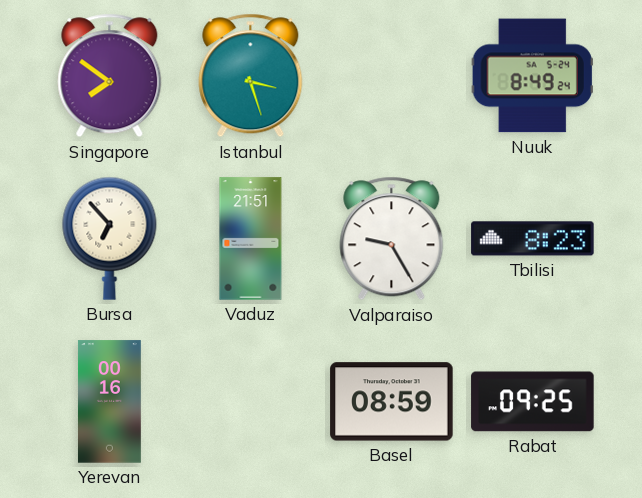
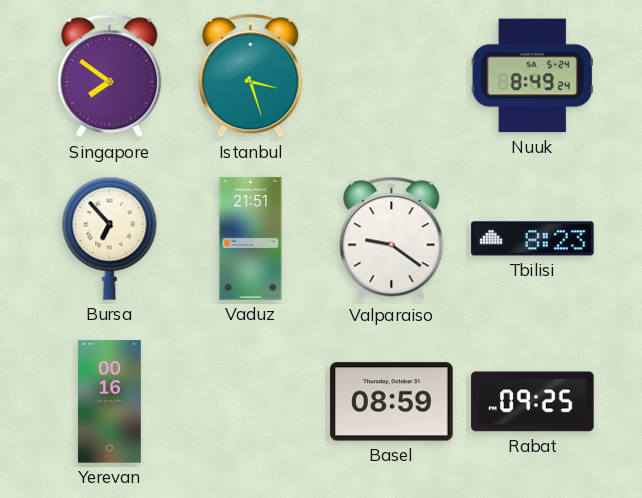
Valparaiso: 9:25 -> 9:21
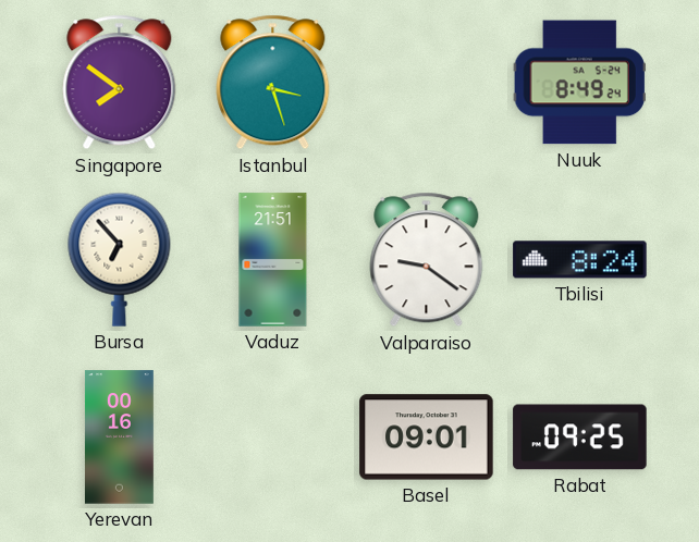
Tbilisi: 8:23 -> 8:24
Basel: 08:59 -> 09:01
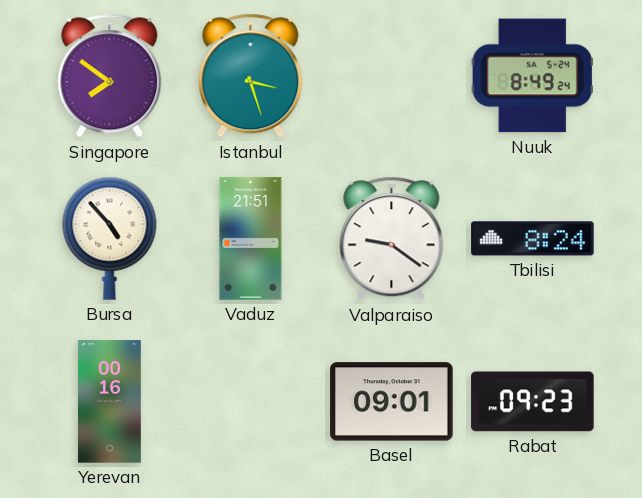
Bursa: 6:53 -> 4:53
Rabat: 09:25 -> 09:23
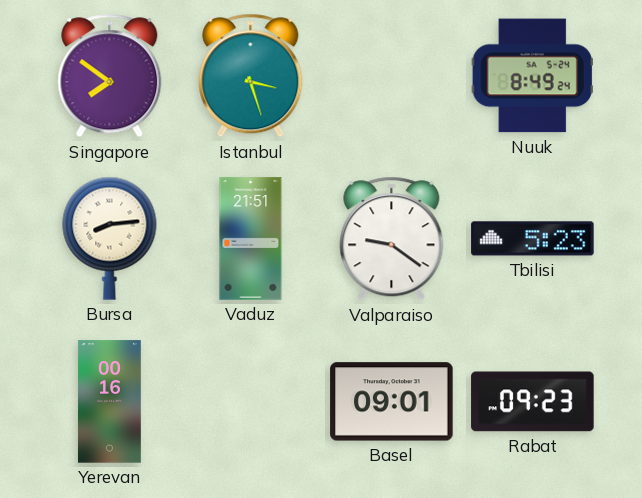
Bursa: 4:53 -> 8:14
Tbilisi: 8:24 -> 5:23
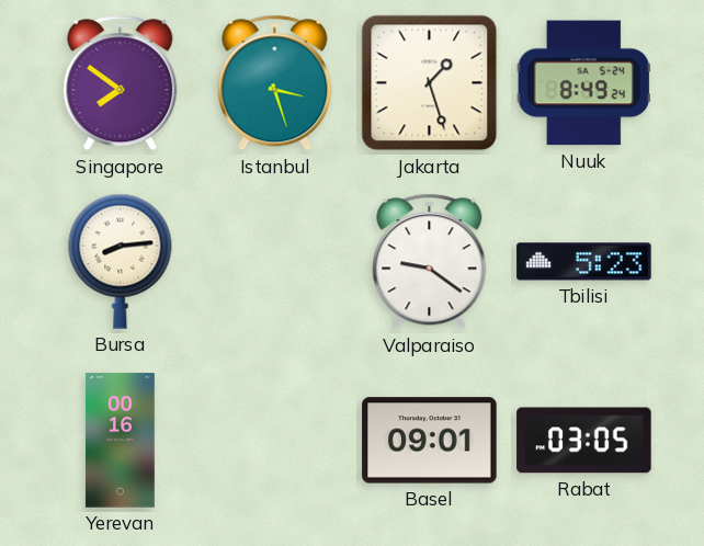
Jakarta: none -> 1:27
Vaduz: 21:51 -> none
Rabat: 09:23 -> 03:05
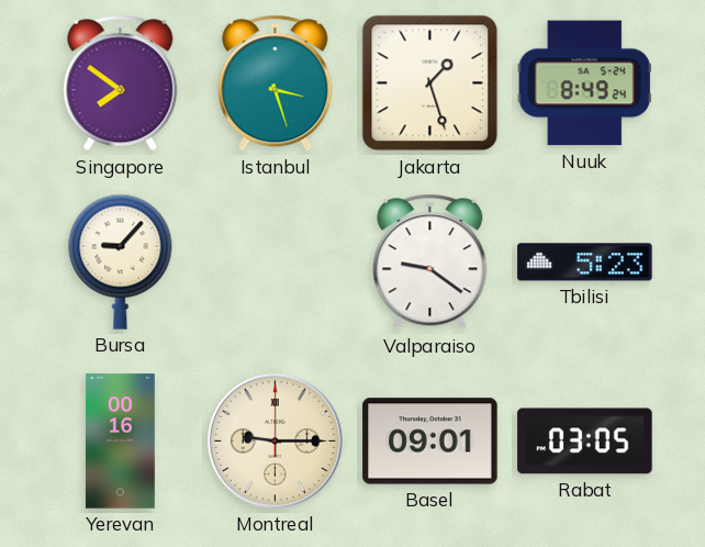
Bursa: 8:14 -> 9:07
Montreal: none -> 9:15
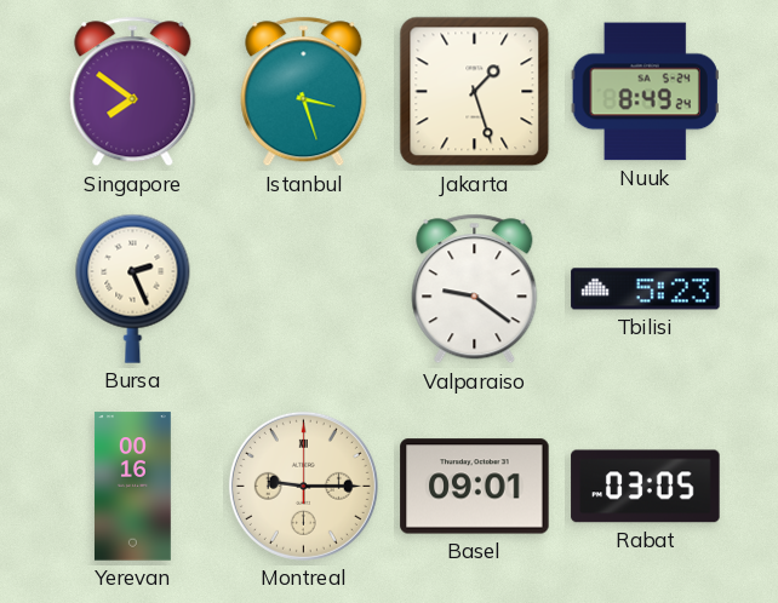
Bursa: 9:07 -> 2:26
